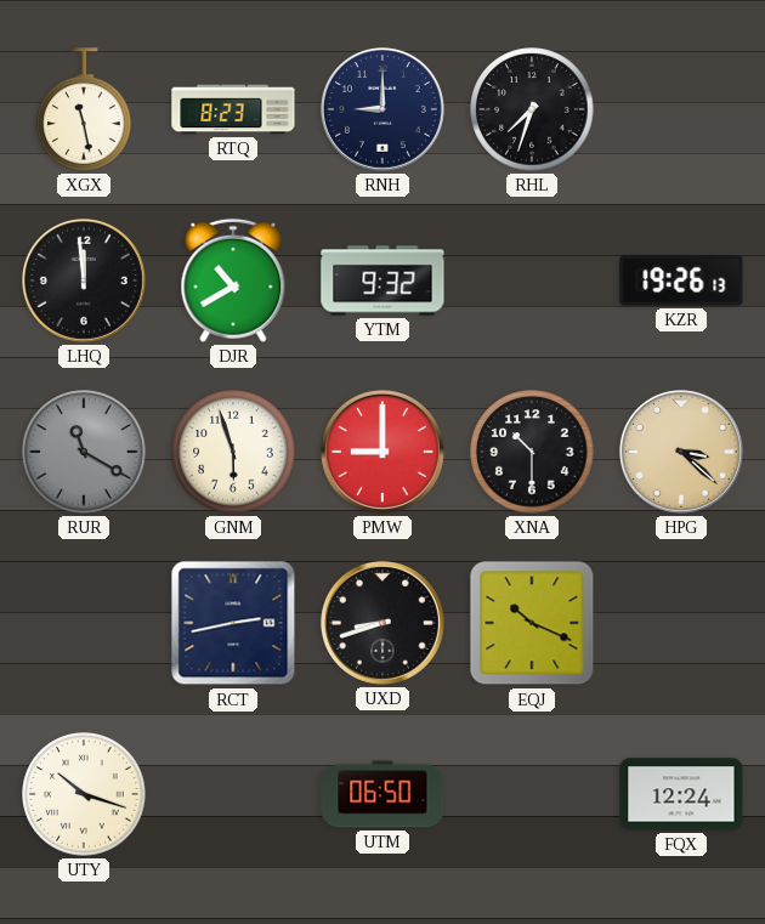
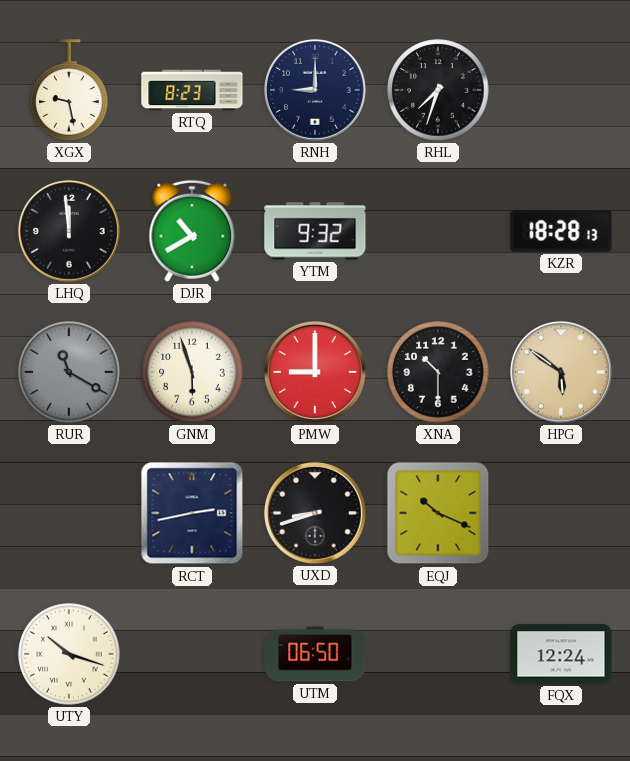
XGX: 11:28 -> 9:28
KZR: 19:26 -> 18:28
HPG: 3:22 -> 5:51
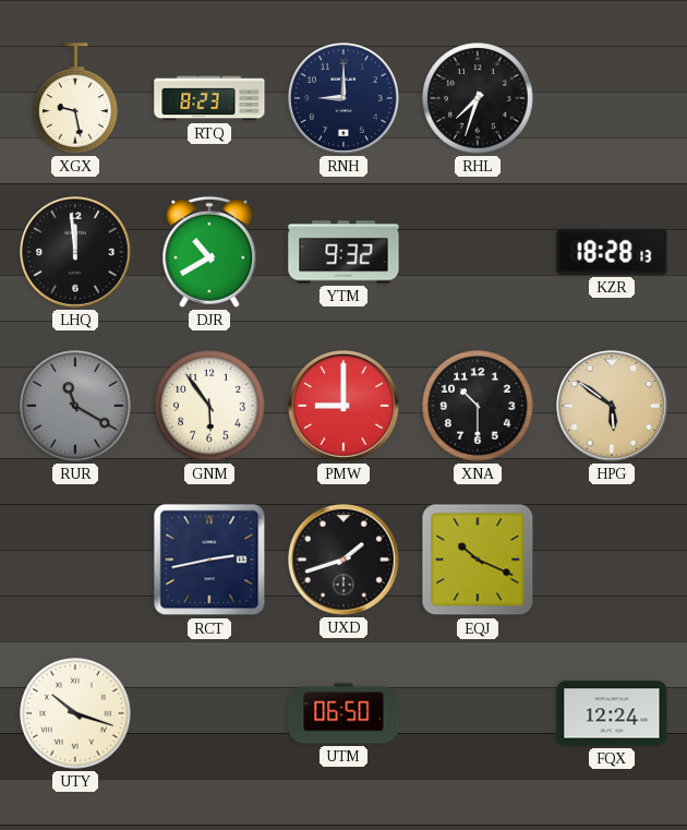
GNM: 5:57 -> 5:54
UXD: 8:42 -> 1:42
